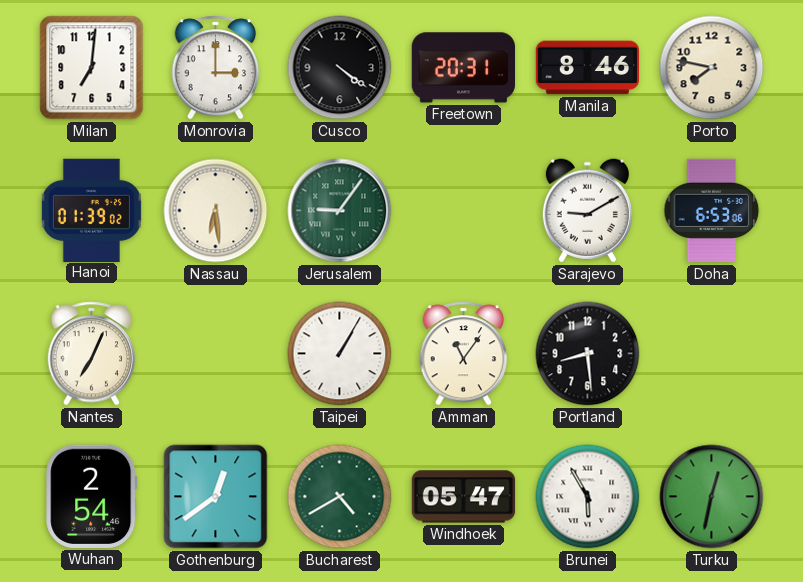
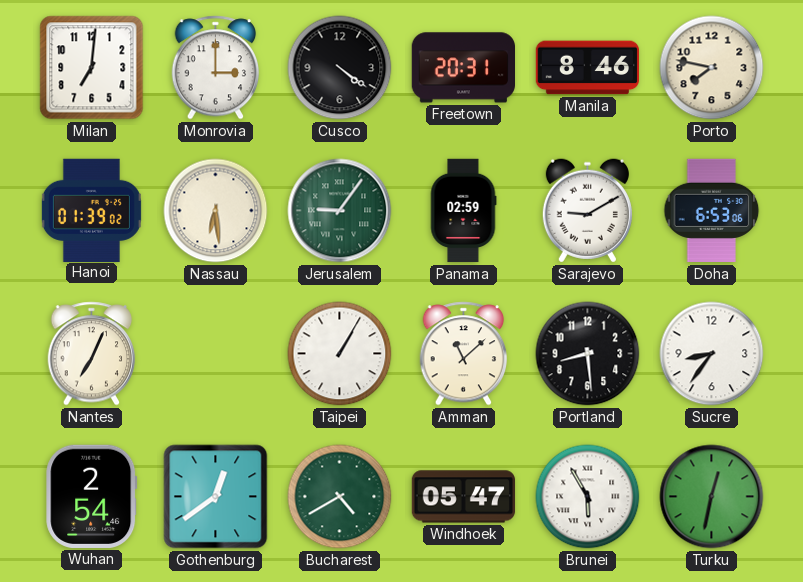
Panama: none -> 02:59
Amman: 11:06 -> 11:08
Sucre: none -> 8:36
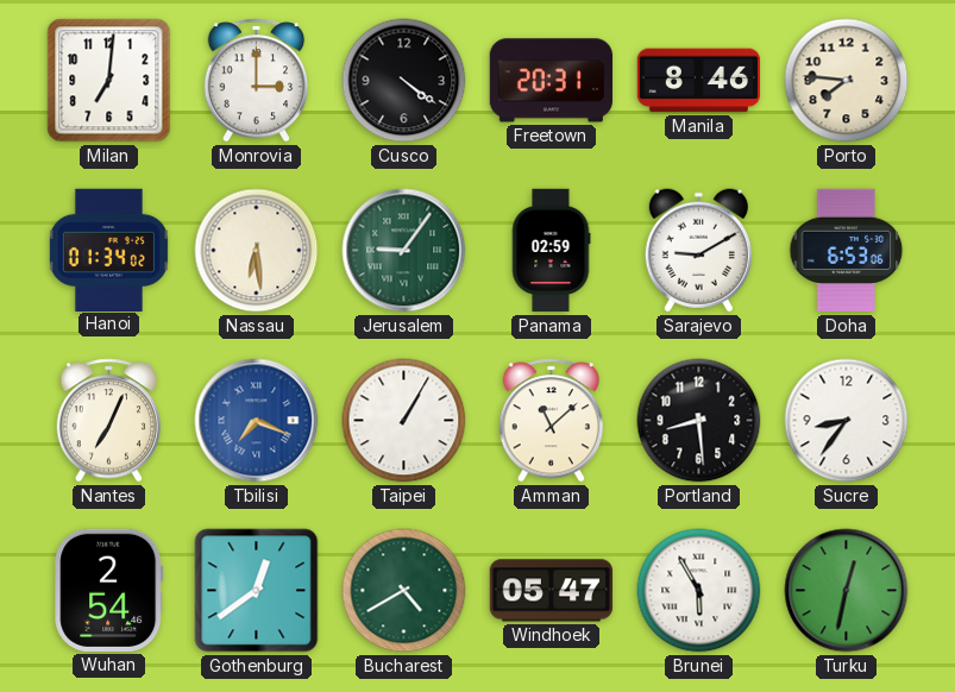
Porto: 7:47 -> 7:46
Hanoi: 01:39 -> 01:34
Tbilisi: none -> 7:19
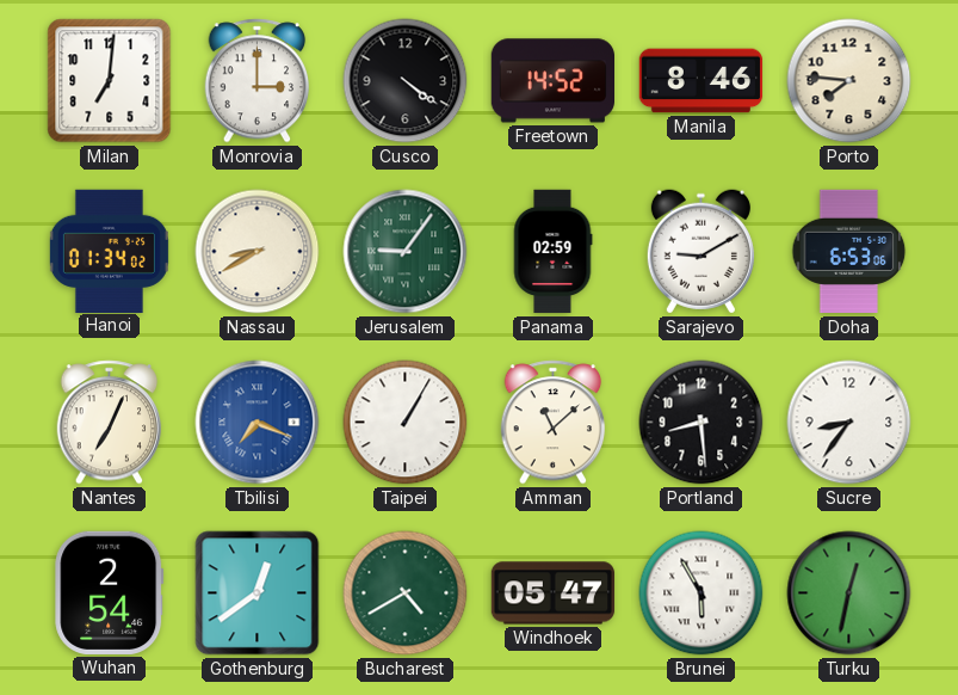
Freetown: 20:31 -> 14:52
Nassau: 6:29 -> 8:40
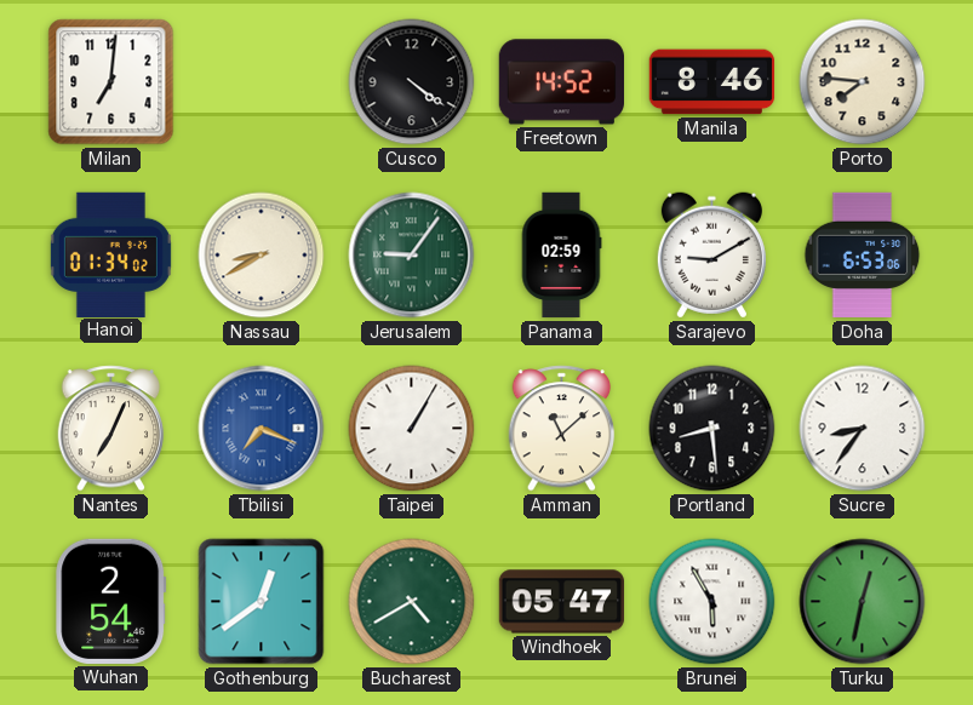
Monrovia: 3:00 -> none
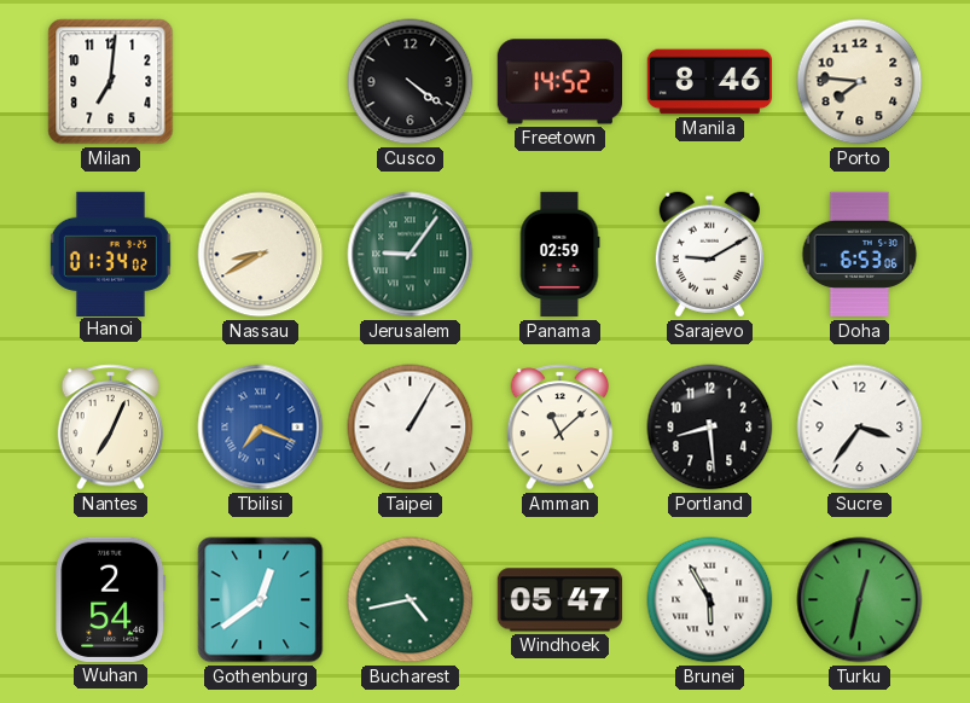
Sucre: 8:36 -> 3:36
Bucharest: 4:40 -> 4:43
